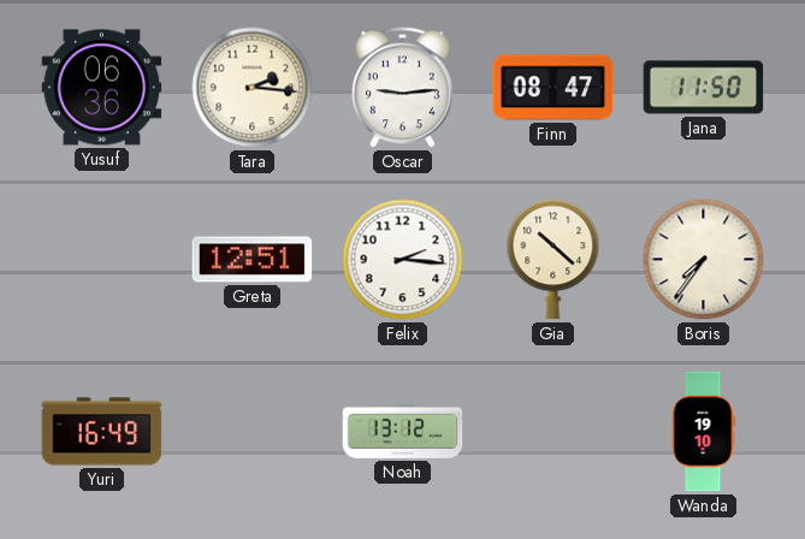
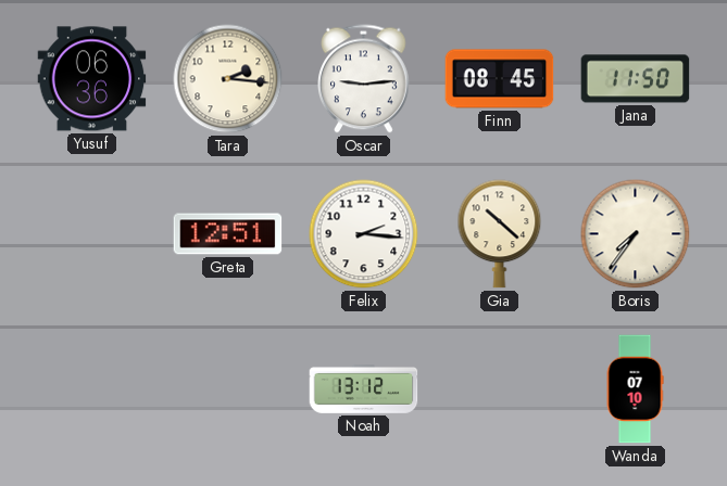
Finn: 08:47 -> 08:45
Yuri: 16:49 -> none
Wanda: 19:10 -> 07:10
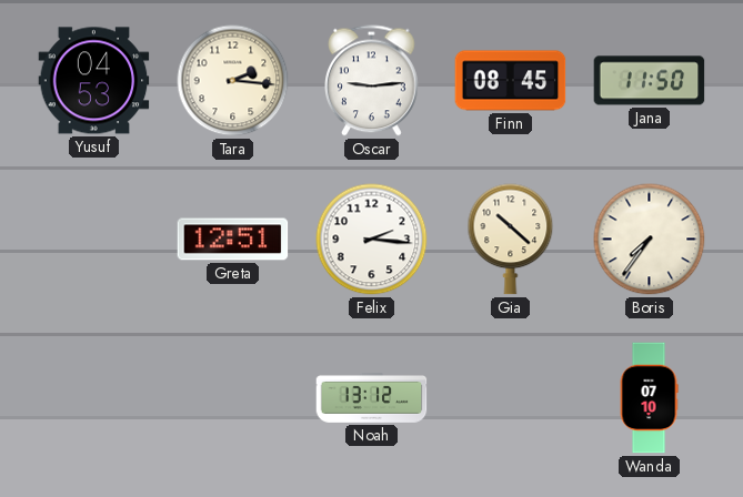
Yusuf: 06:36 -> 04:53
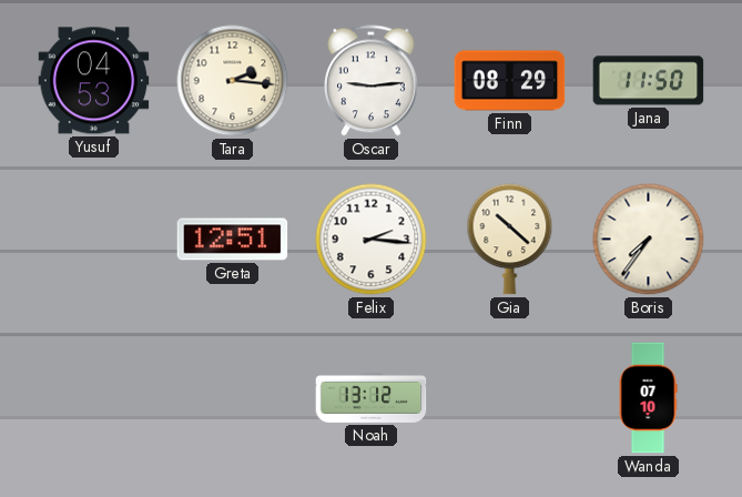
Finn: 08:45 -> 08:29
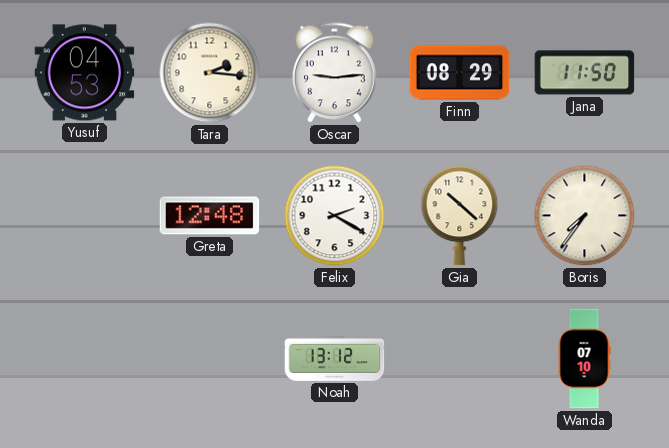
Greta: 12:51 -> 12:48
Felix: 2:16 -> 2:20
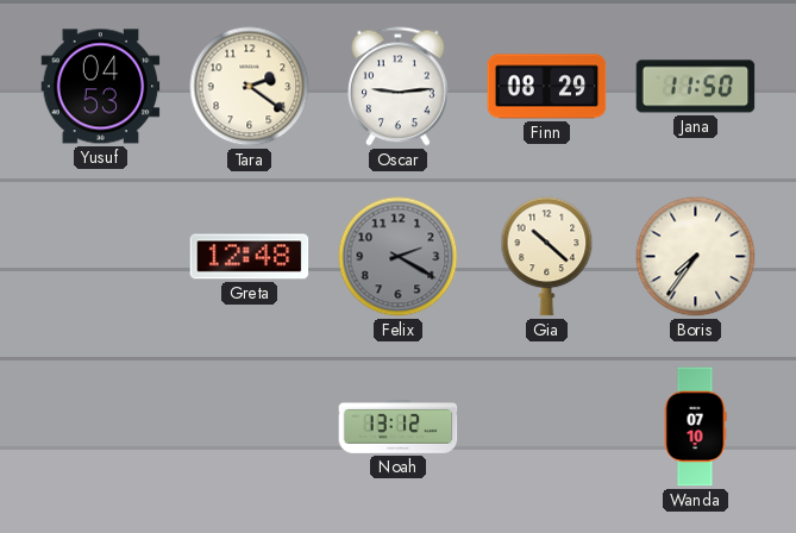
Tara: 2:16 -> 2:21
Felix dial: white -> grey
